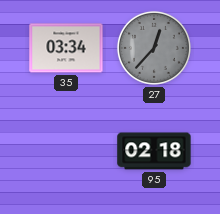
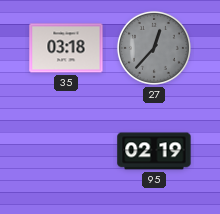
35: 03:34 -> 03:18
95: 02:18 -> 02:19
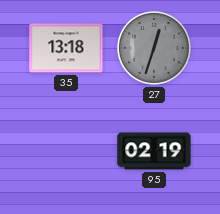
35: 03:18 -> 13:18
27: 12:37 -> 12:33
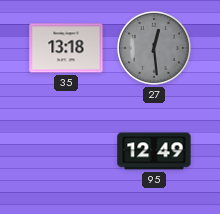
27: 12:33 -> 12:29
95: 02:19 -> 12:49
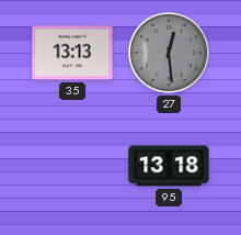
35: 13:18 -> 13:13
95: 12:49 -> 13:18
